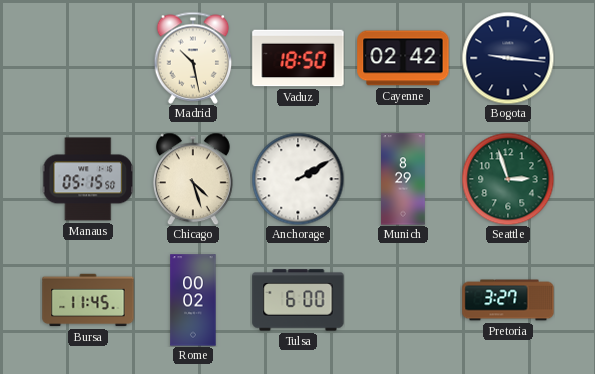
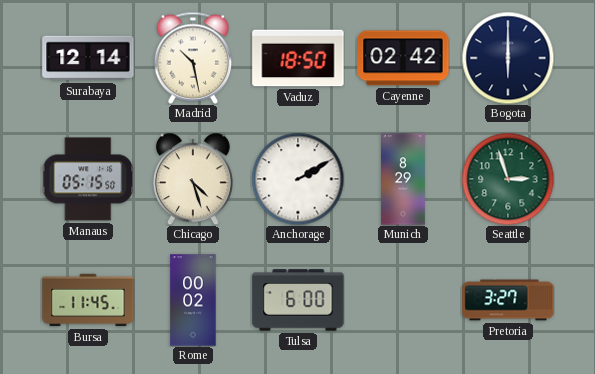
Surabaya: none -> 12:14
Bogota: 9:16 -> 6:00
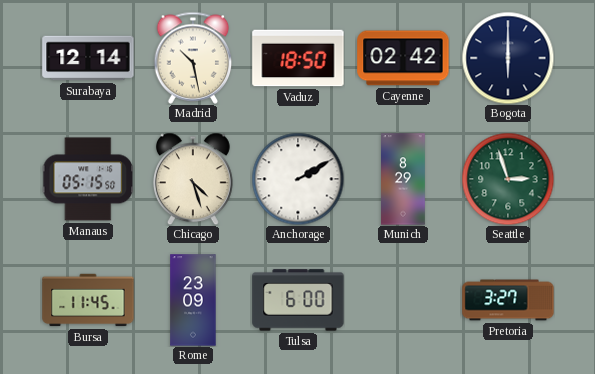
Rome: 00:02 -> 23:09
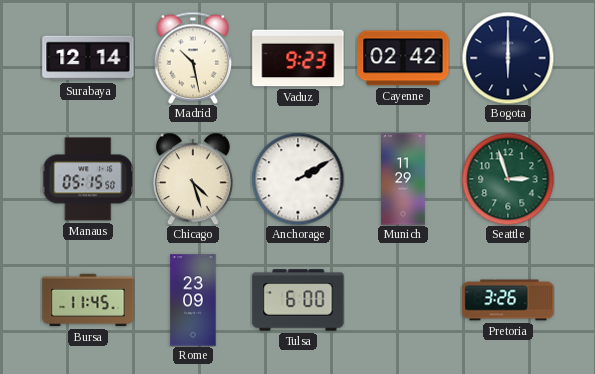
Vaduz: 18:50 -> 9:23
Munich: 8:29 -> 11:29
Pretoria: 3:27 -> 3:26
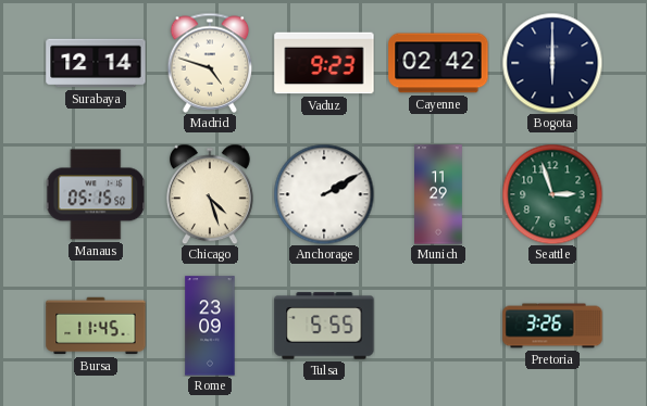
Madrid: 10:28 -> 4:48
Tulsa: 6:00 -> 5:55
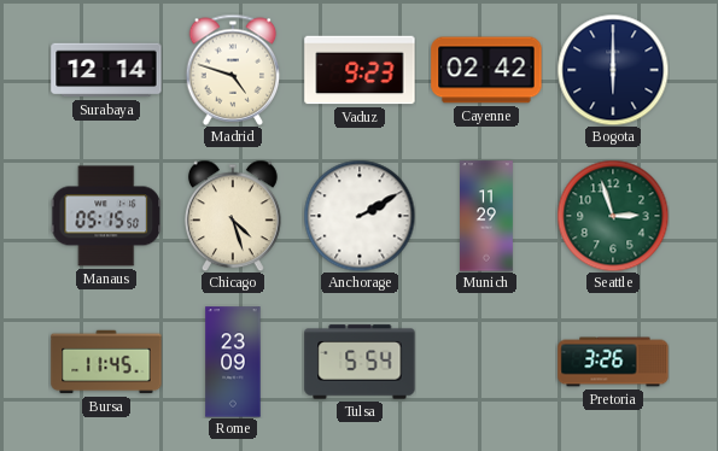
Tulsa: 5:55 -> 5:54
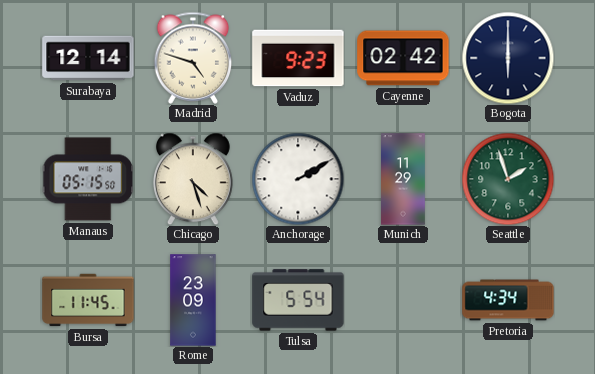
Seattle: 2:57 -> 1:57
Pretoria: 3:26 -> 4:34
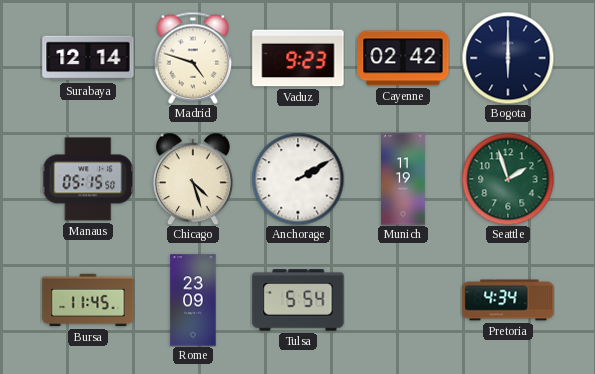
Munich: 11:29 -> 11:19
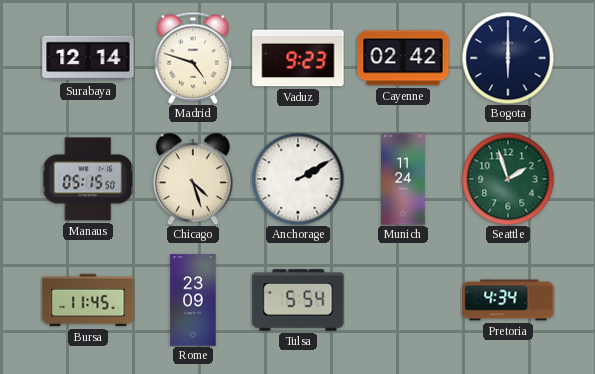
Munich: 11:19 -> 11:24
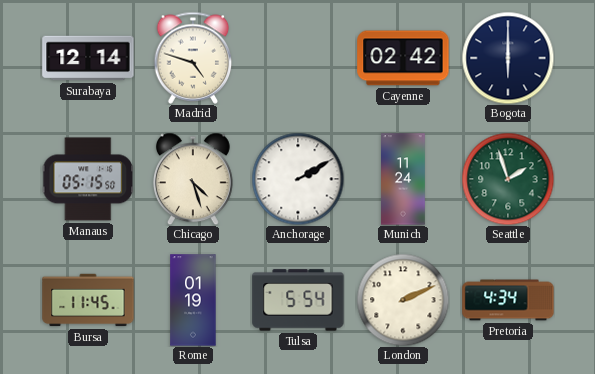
Vaduz: 9:23 -> none
Rome: 23:09 -> 01:19
London: none -> 2:11
